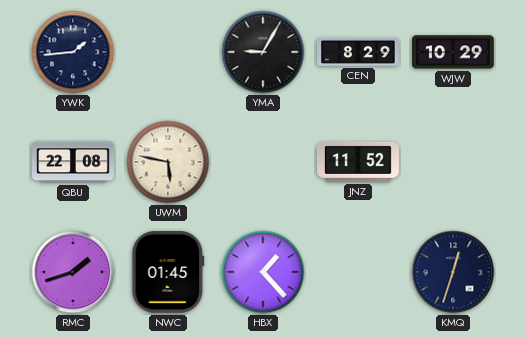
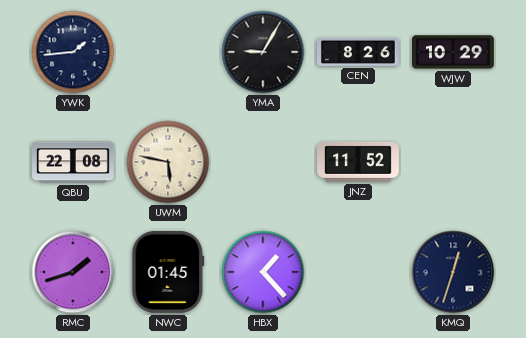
CEN: 8:29 -> 8:26
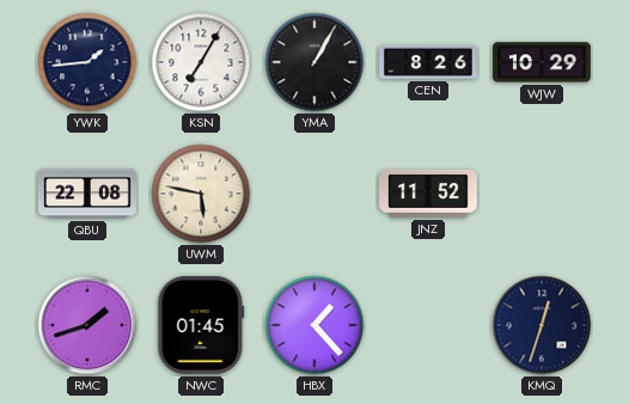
KSN: none -> 7:05
YMA: 9:05 -> 1:05
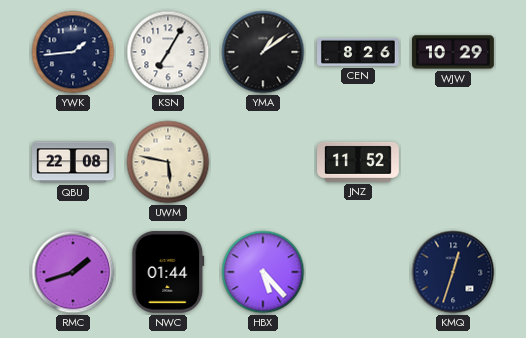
YMA: 1:05 -> 1:09
NWC: 01:45 -> 01:44
HBX: 1:23 -> 5:23
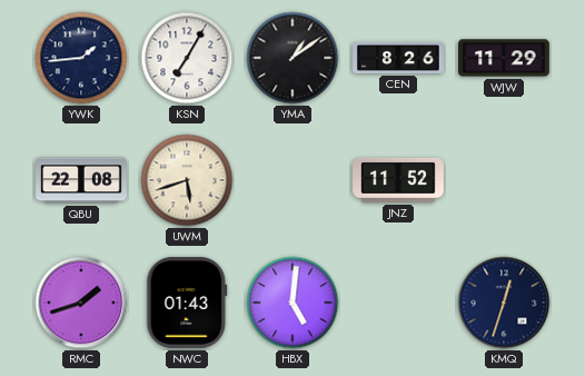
WJW: 10:29 -> 11:29
UWM: 5:47 -> 5:42
NWC: 01:44 -> 01:43
HBX: 5:23 -> 5:01
